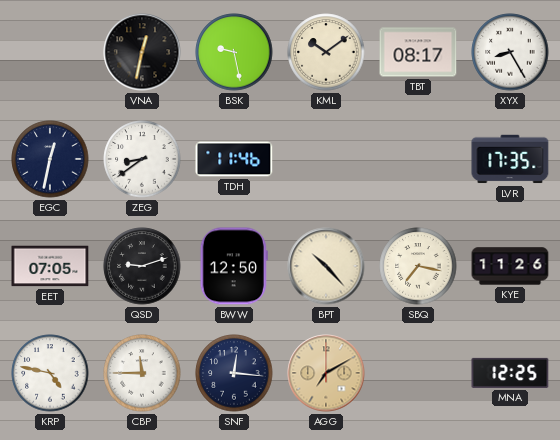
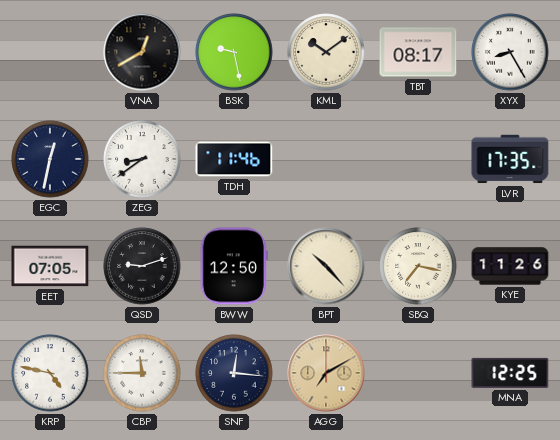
VNA: 12:32 -> 12:40
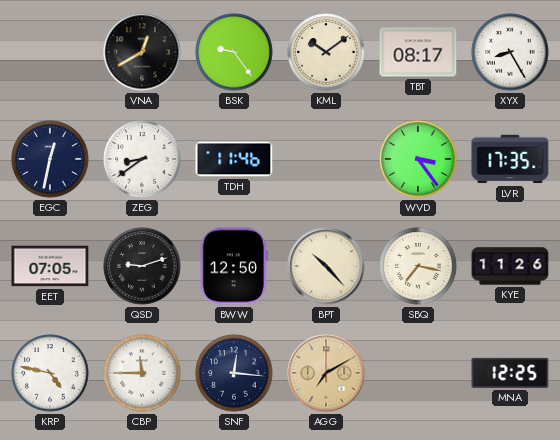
BSK: 9:28 -> 9:24
WVD: none -> 3:24
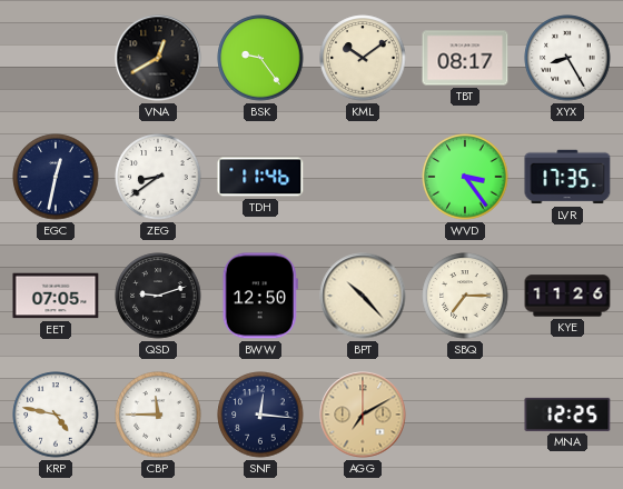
SBQ: 7:17 -> 7:15
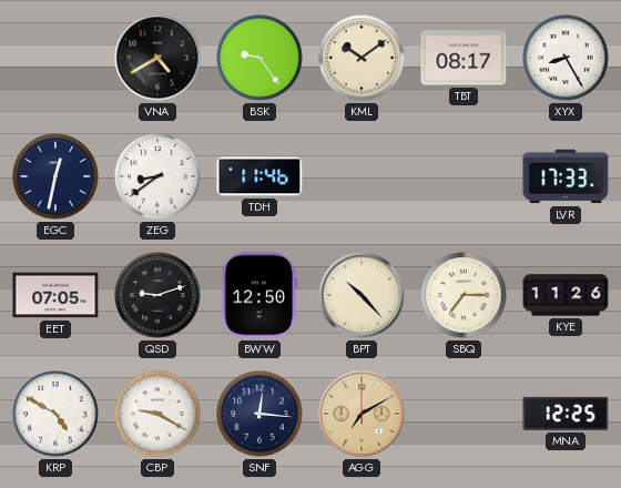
VNA: 12:40 -> 4:40
WVD: 3:24 -> none
LVR: 17:35 -> 17:33
KRP: 4:47 -> 4:50
CBP: 11:45 -> 9:20
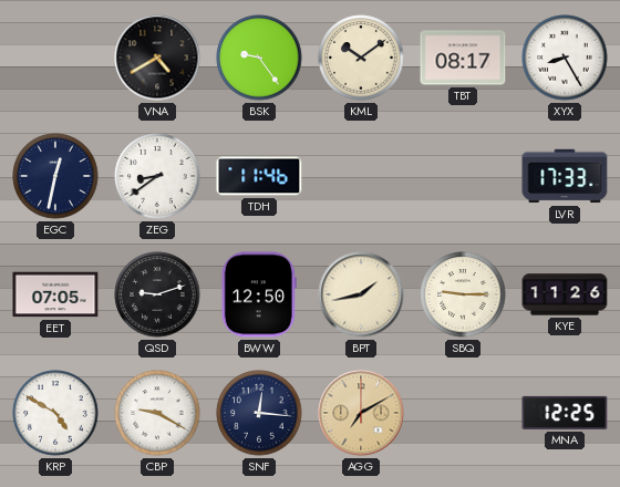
BPT: 10:23 -> 1:43
SBQ: 7:15 -> 9:15
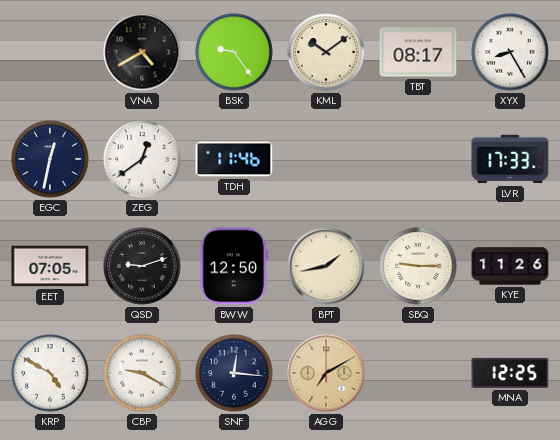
ZEG: 8:39 -> 12:39
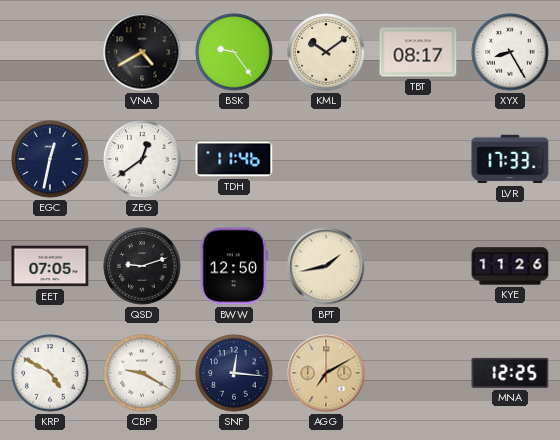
SBQ: 9:15 -> none
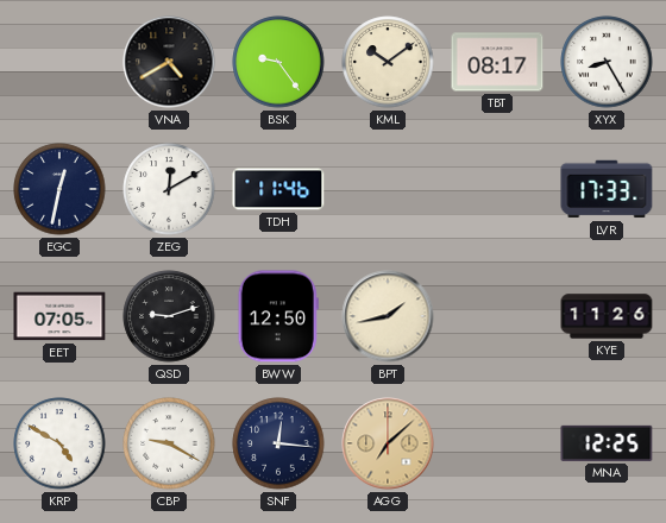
ZEG: 12:39 -> 12:10
AGG: 7:10 -> 7:08
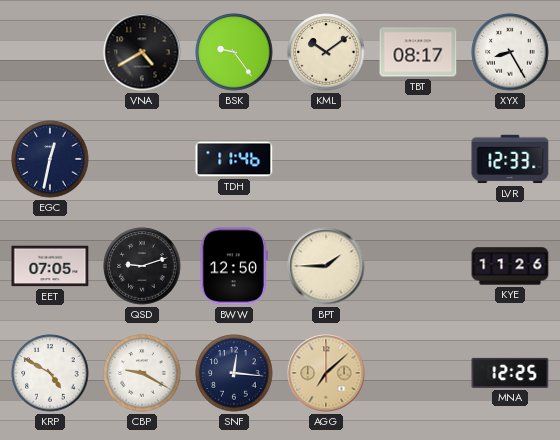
ZEG: 12:10 -> none
LVR: 17:33 -> 12:33
BPT: 1:43 -> 1:45
